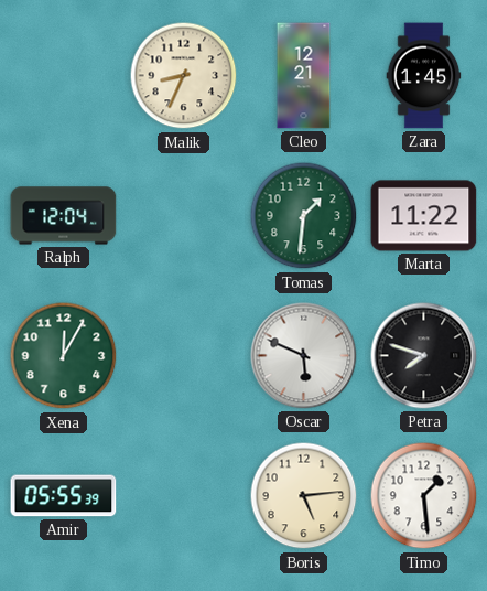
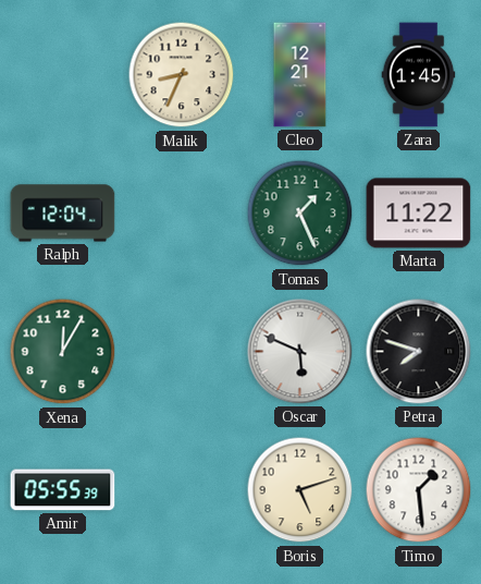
Tomas: 1:31 -> 1:26
Boris: 5:14 -> 5:12
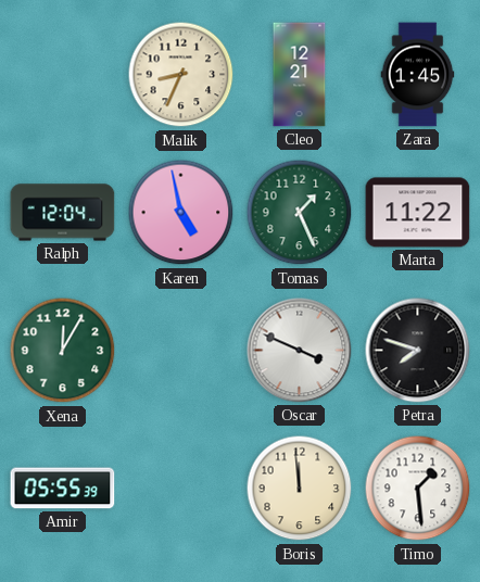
Karen: none -> 4:58
Oscar: 5:49 -> 3:49
Boris: 5:12 -> 11:59
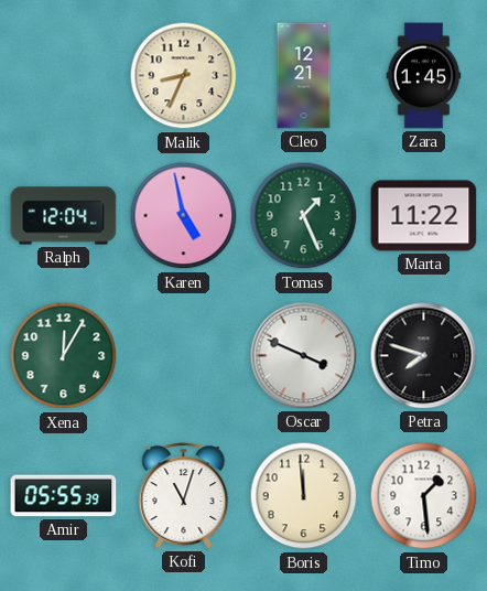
Kofi: none -> 11:03
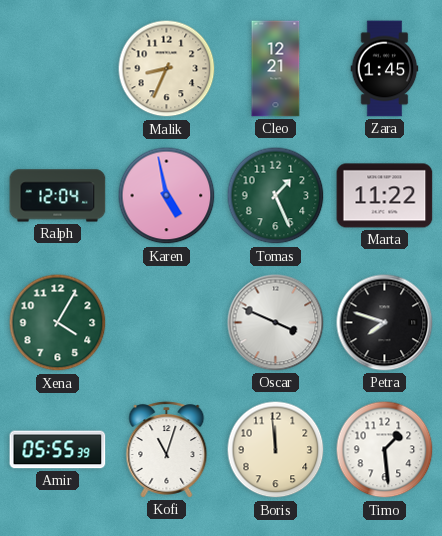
Xena: 12:05 -> 4:05
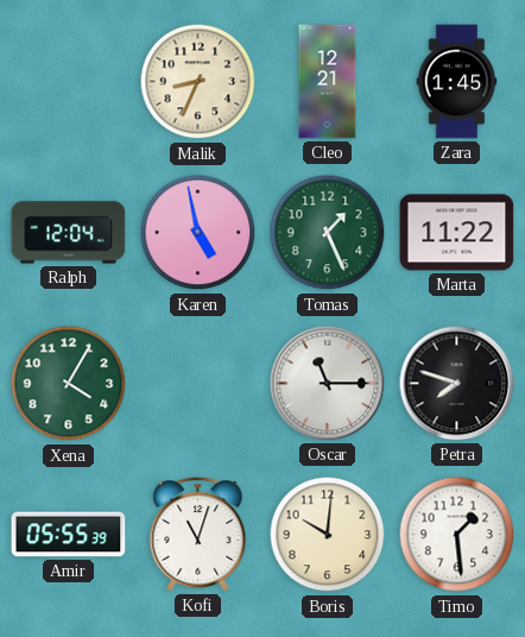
Oscar: 3:49 -> 11:15
Boris: 11:59 -> 10:01
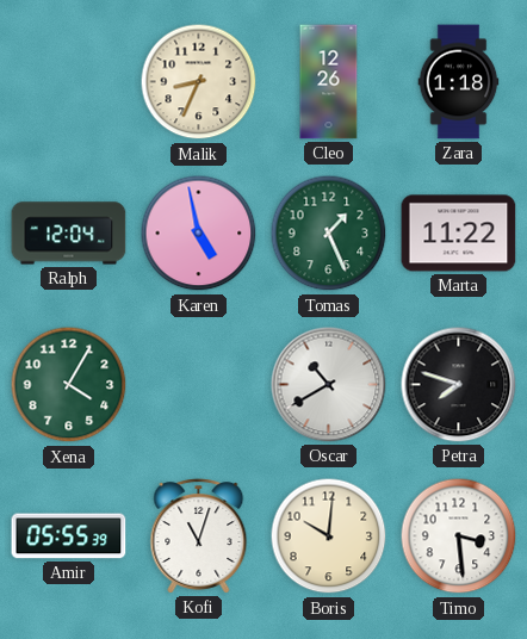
Cleo: 12:21 -> 12:26
Zara: 1:45 -> 1:18
Oscar: 11:15 -> 10:40
Timo: 1:29 -> 3:29
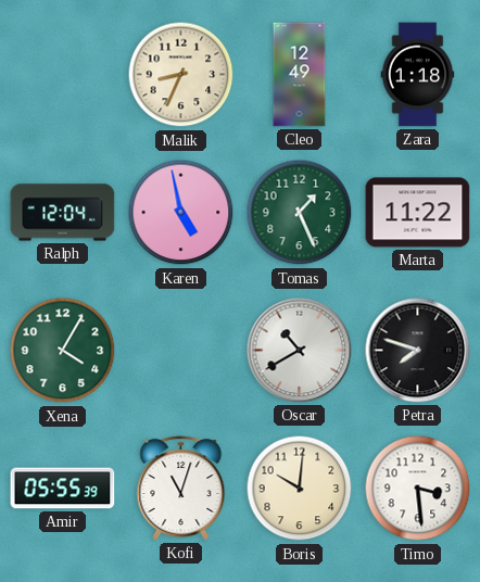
Cleo: 12:26 -> 12:49
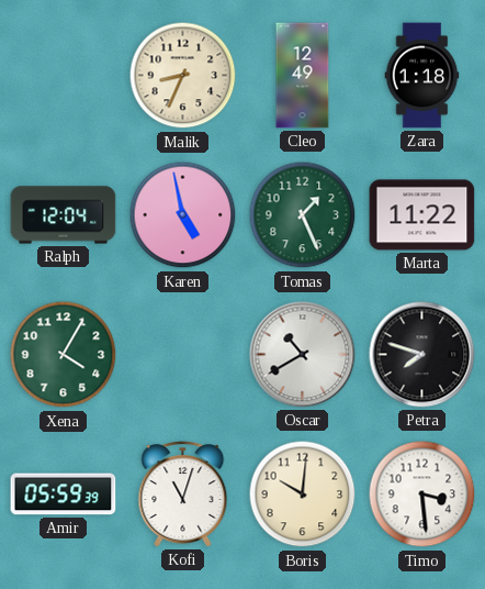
Amir: 05:55 -> 05:59
